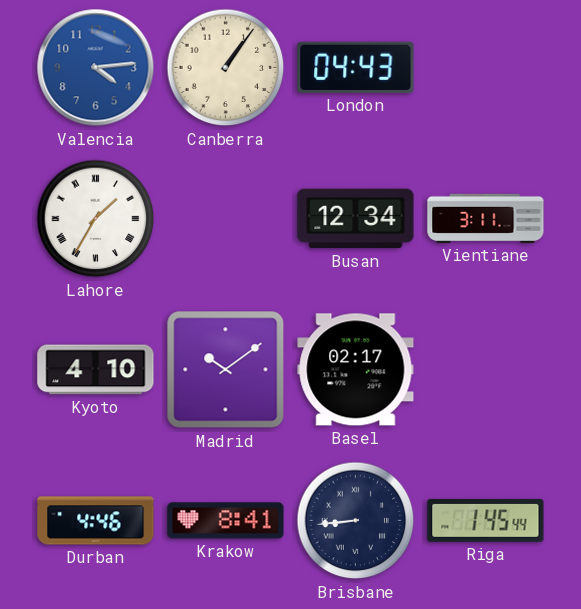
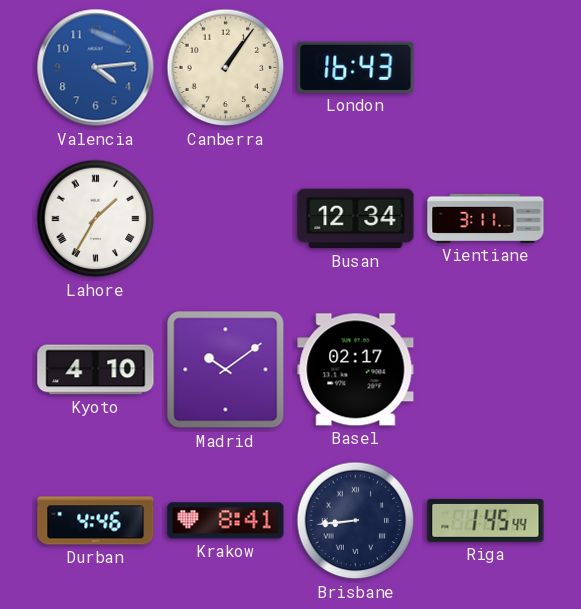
London: 04:43 -> 16:43
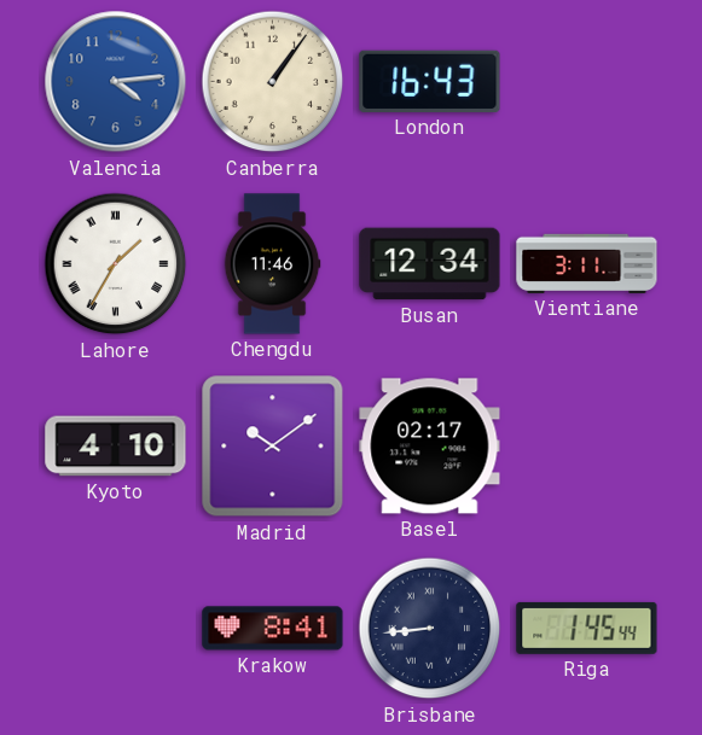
Chengdu: none -> 11:46
Durban: 4:46 -> none
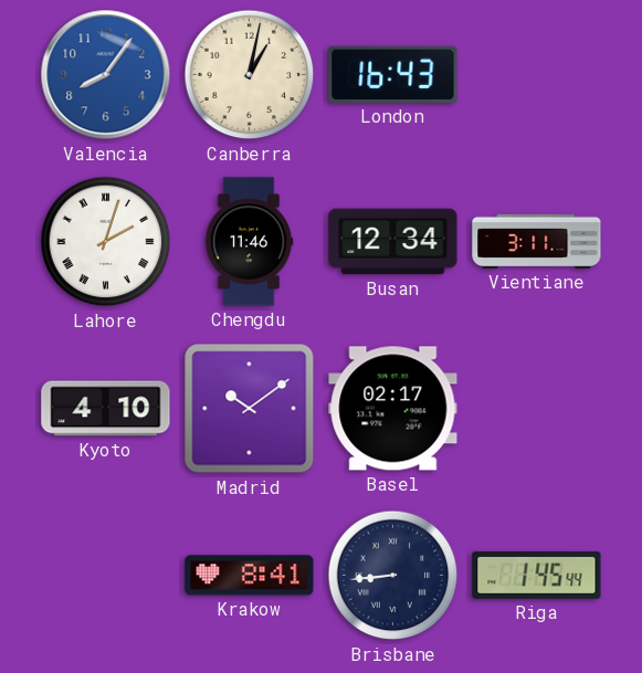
Valencia: 4:14 -> 8:06
Canberra: 1:06 -> 1:02
Lahore: 1:35 -> 2:03
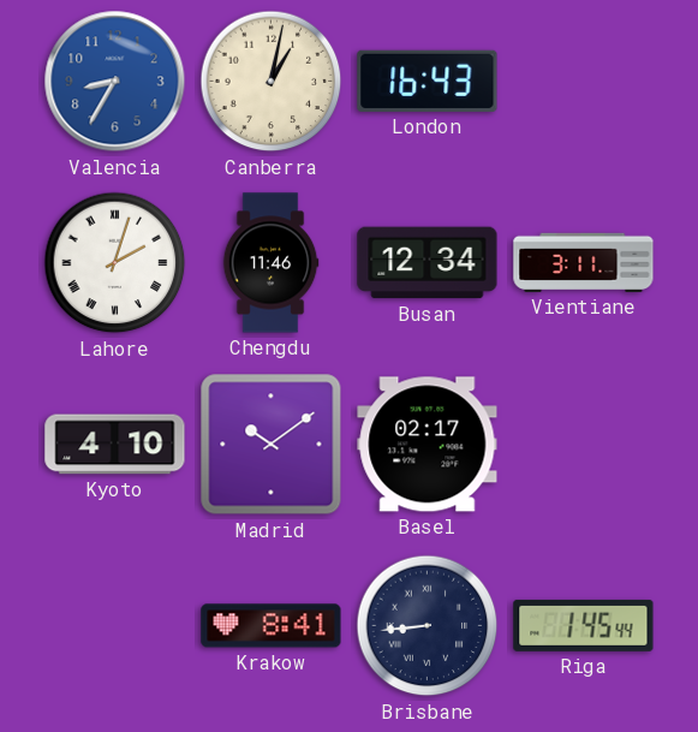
Valencia: 8:06 -> 8:35
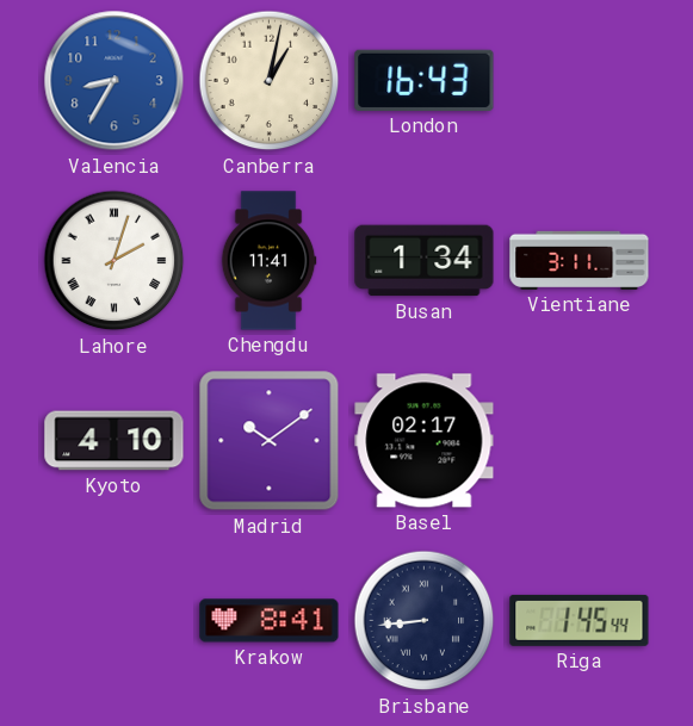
Chengdu: 11:46 -> 11:41
Busan: 12:34 -> 1:34
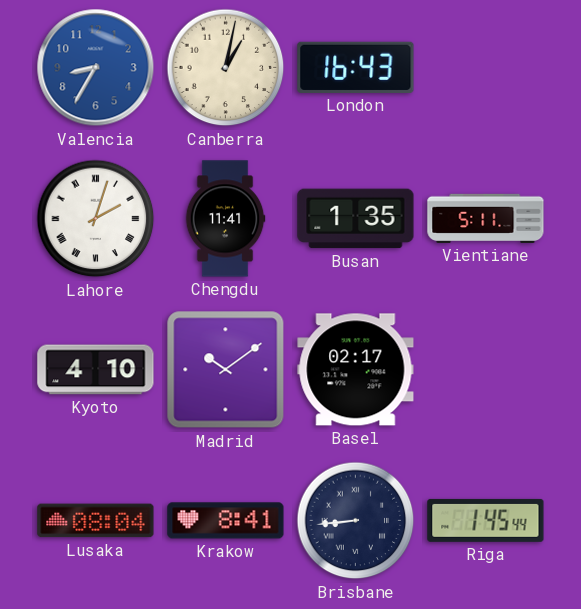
Busan: 1:34 -> 1:35
Vientiane: 3:11 -> 5:11
Lusaka: none -> 08:04
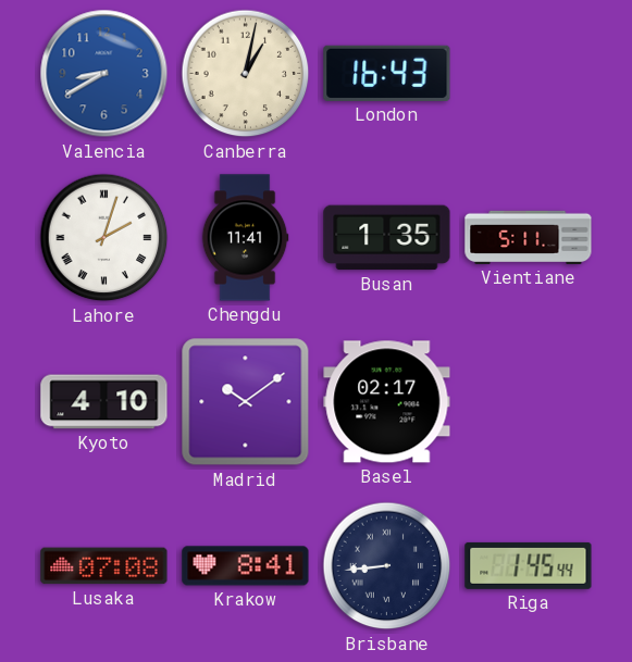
Valencia: 8:35 -> 8:40
Lusaka: 08:04 -> 07:08
